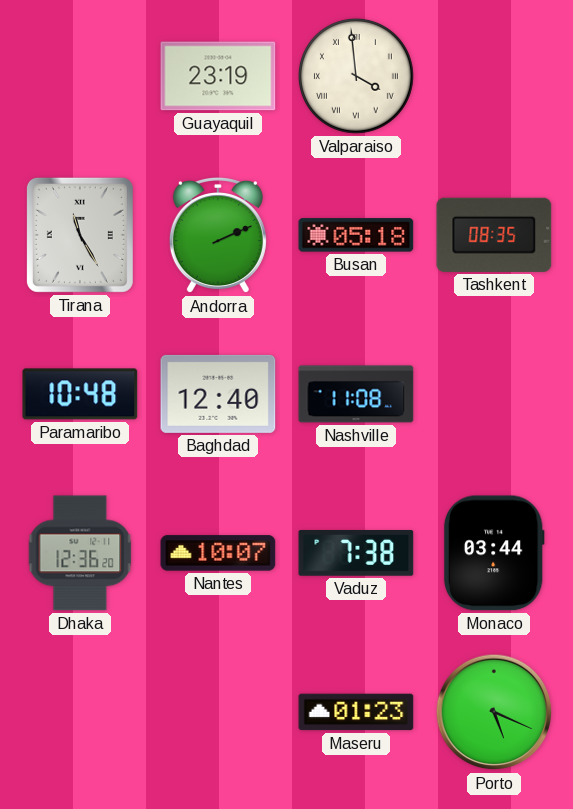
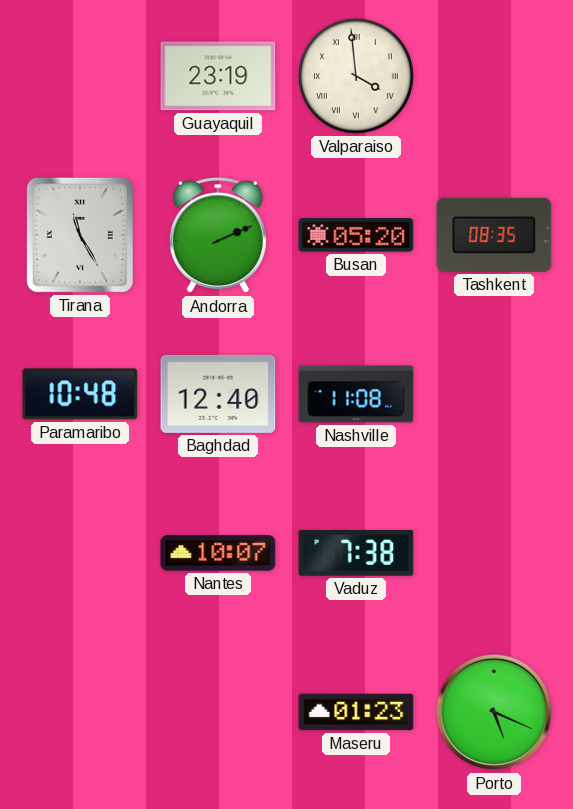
Busan: 05:18 -> 05:20
Dhaka: 12:36 -> none
Monaco: 03:44 -> none
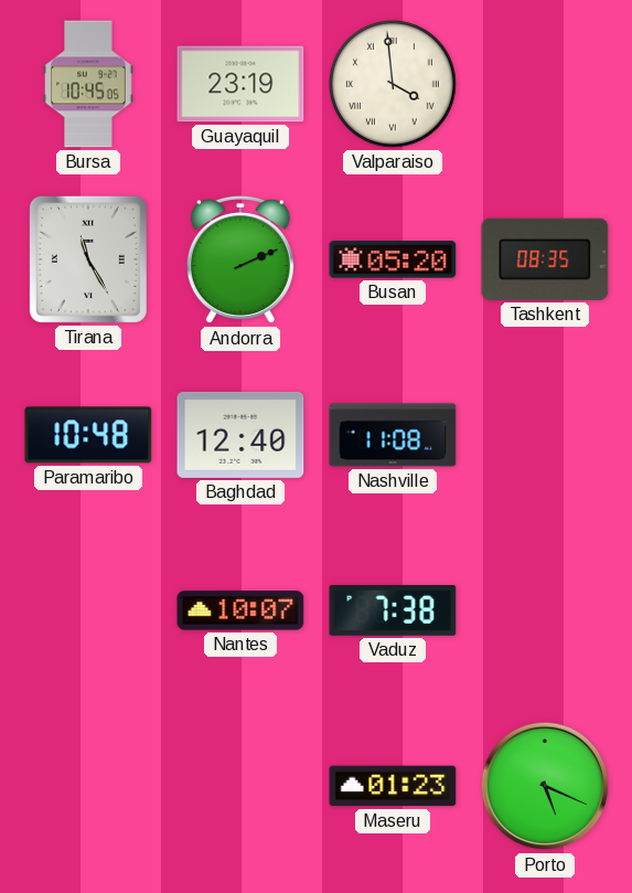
Bursa: none -> 10:45
